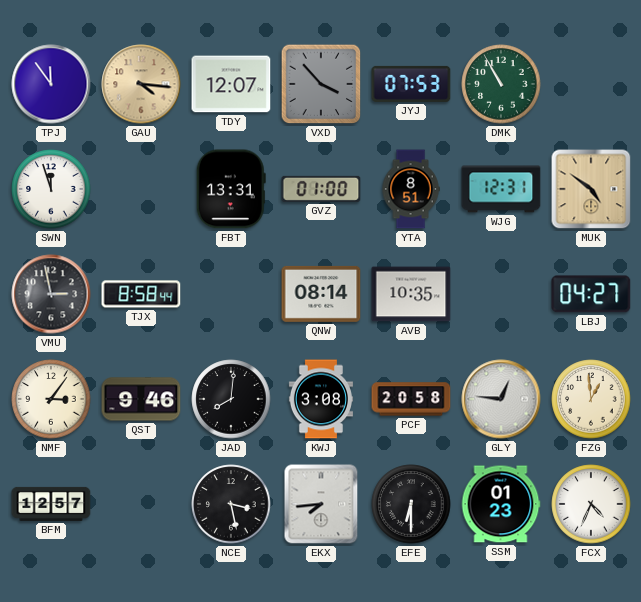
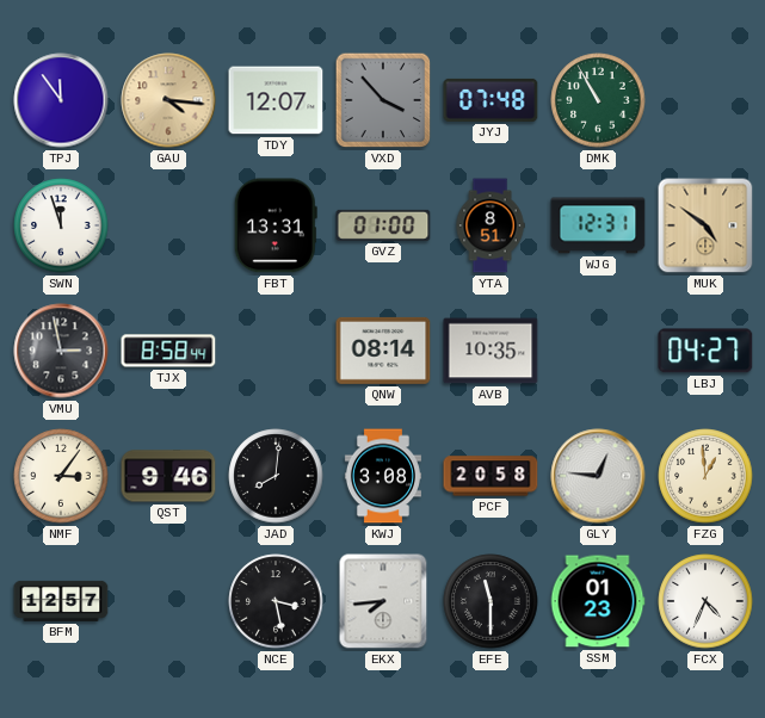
JYJ: 07:53 -> 07:48
EFE: 6:30 -> 11:30
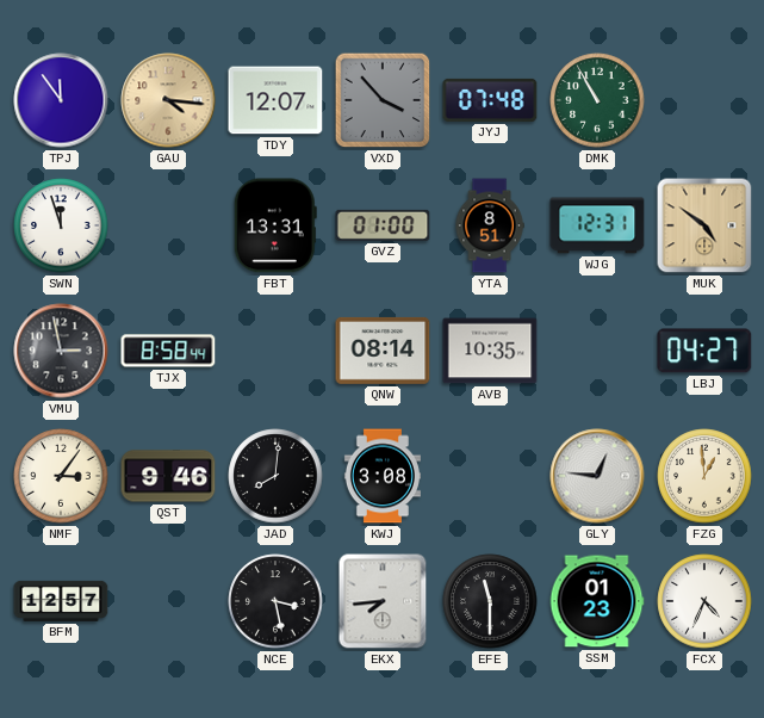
PCF: 20:58 -> none
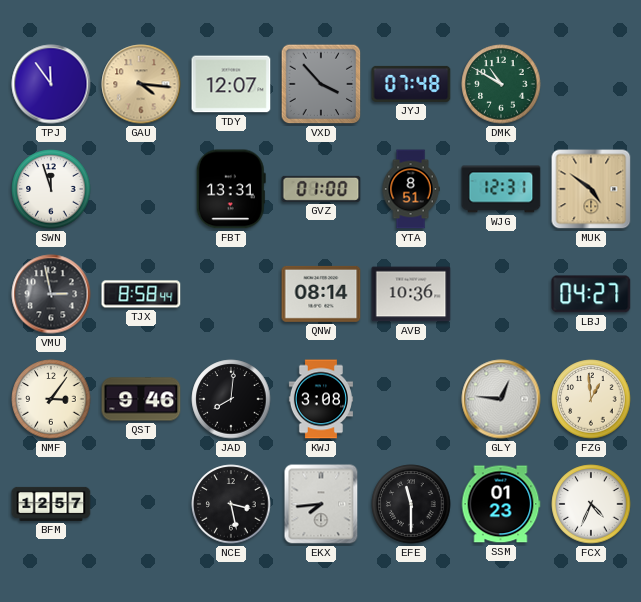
DMK: 10:55 -> 10:50
AVB: 10:35 -> 10:36
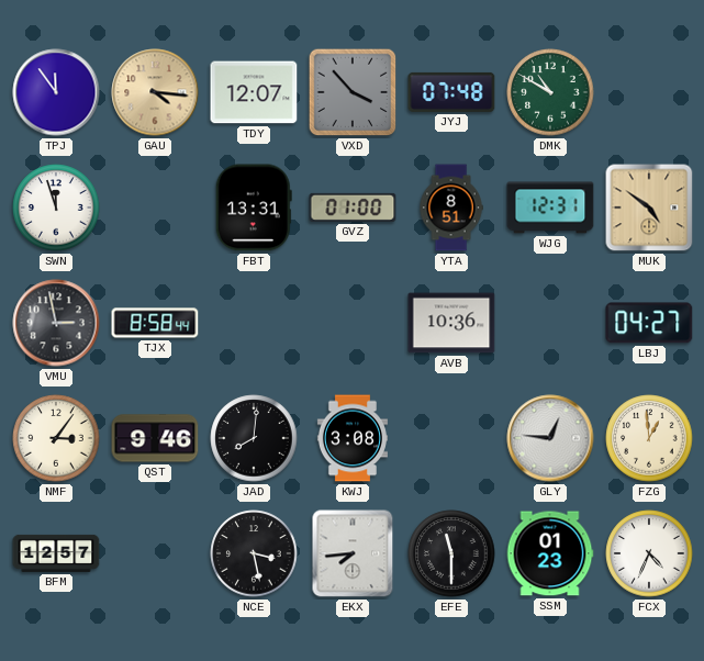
QNW: 08:14 -> none
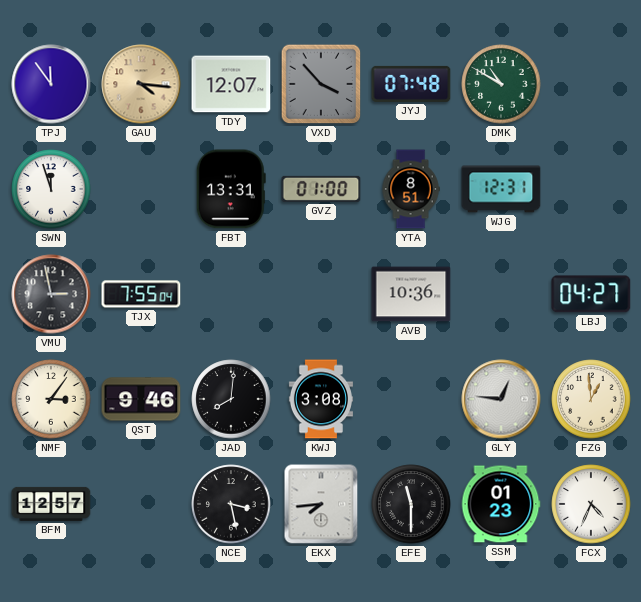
MUK: 4:51 -> none
TJX: 8:58 -> 7:55
